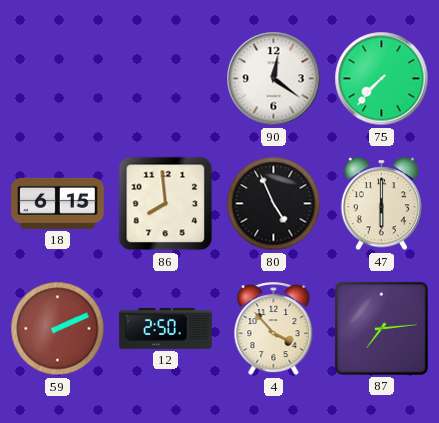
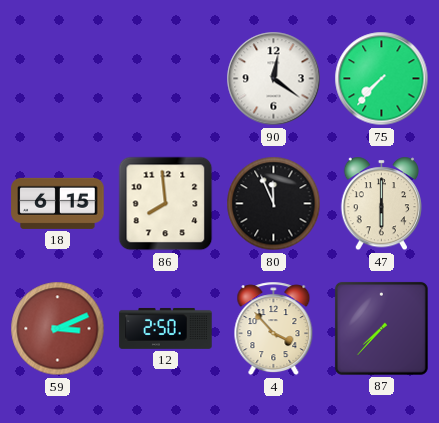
80: 4:56 -> 11:56
59: 2:11 -> 3:11
87: 7:14 -> 7:37
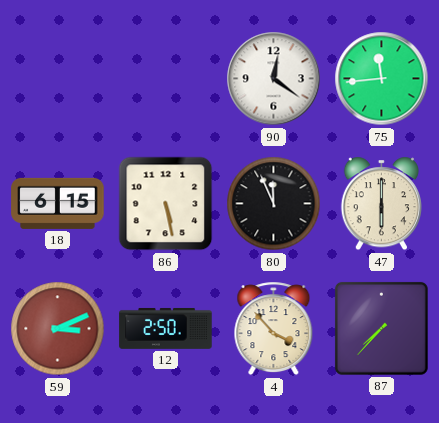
75: 7:37 -> 11:44
86: 7:59 -> 5:28
